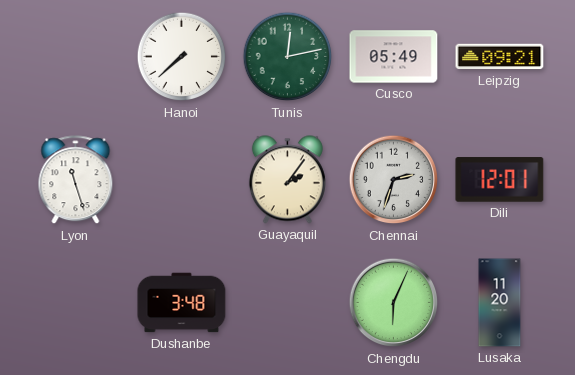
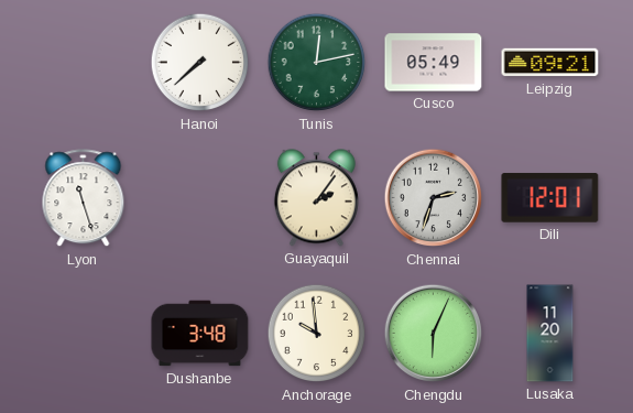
Anchorage: none -> 9:59
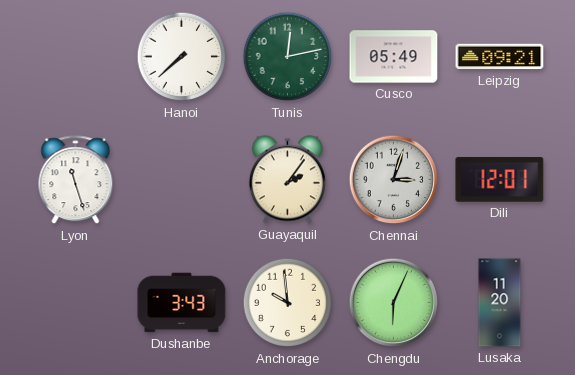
Chennai: 2:33 -> 3:03
Dushanbe: 3:48 -> 3:43
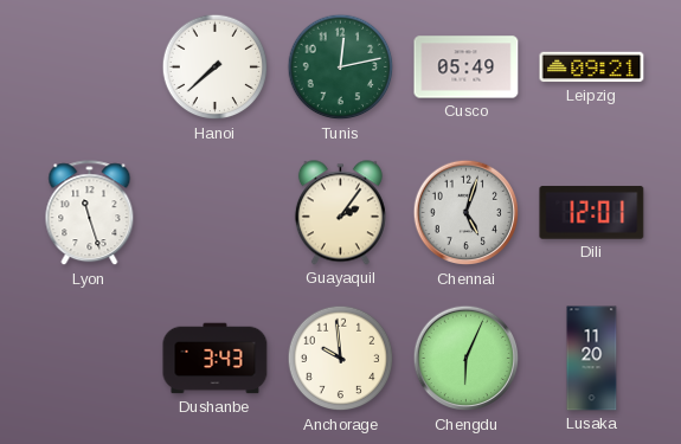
Chennai: 3:03 -> 5:03
